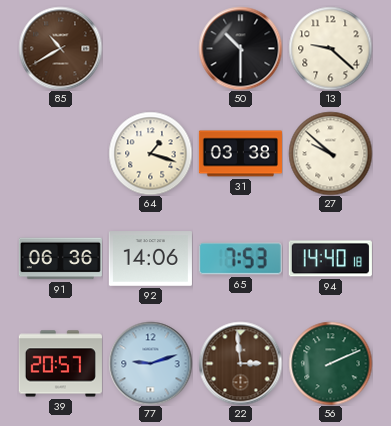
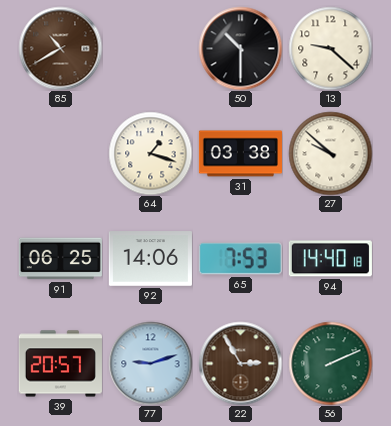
91: 06:36 -> 06:25
22: 2:59 -> 2:55
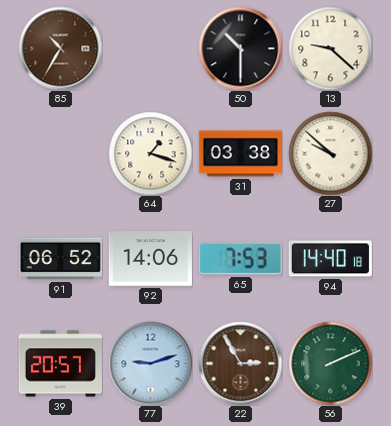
85: 10:40 -> 10:35
91: 06:25 -> 06:52
